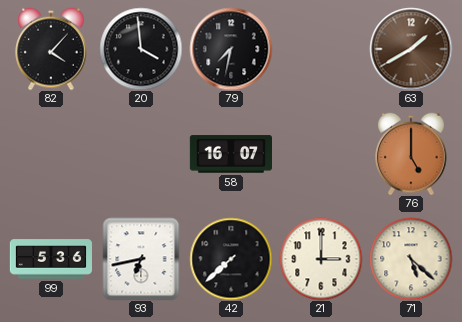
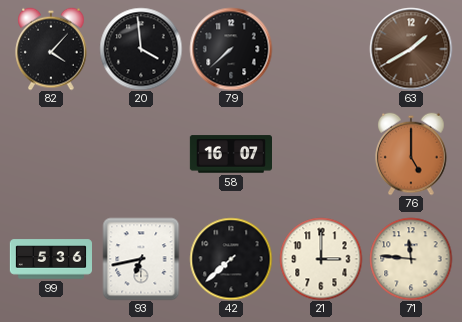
79: 7:32 -> 7:38
71: 5:22 -> 11:46
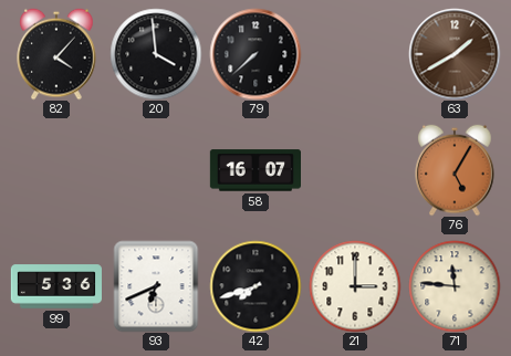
76: 5:00 -> 5:05
93: 6:43 -> 6:41
42: 7:38 -> 7:42
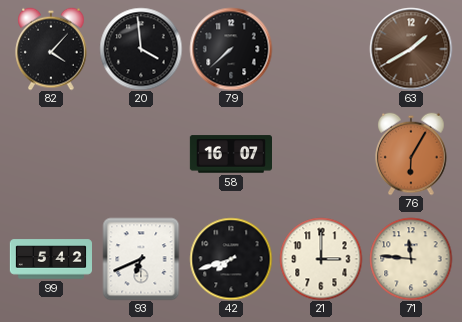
76: 5:05 -> 6:05
99: 5:36 -> 5:42
